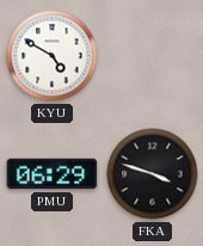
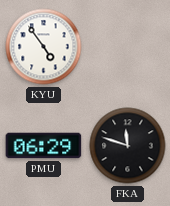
KYU: 4:50 -> 4:54
FKA: 3:48 -> 11:48
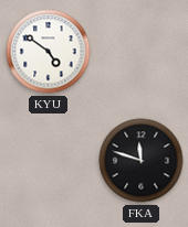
KYU: 4:54 -> 4:51
PMU: 06:29 -> none
